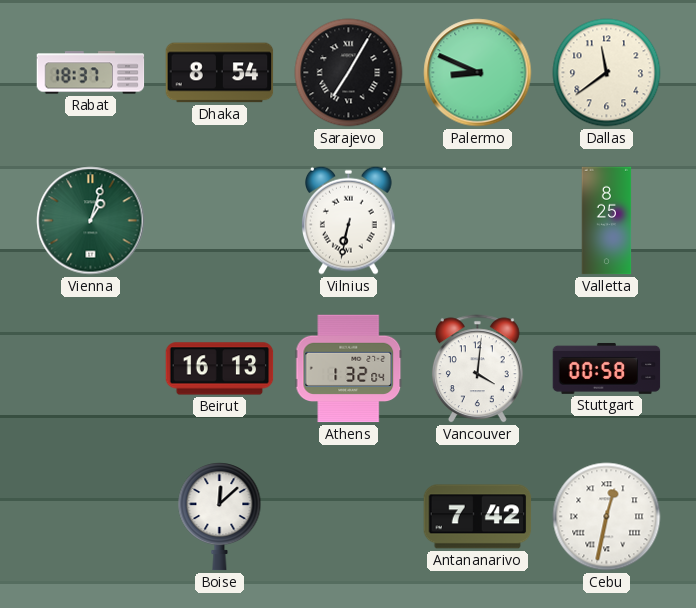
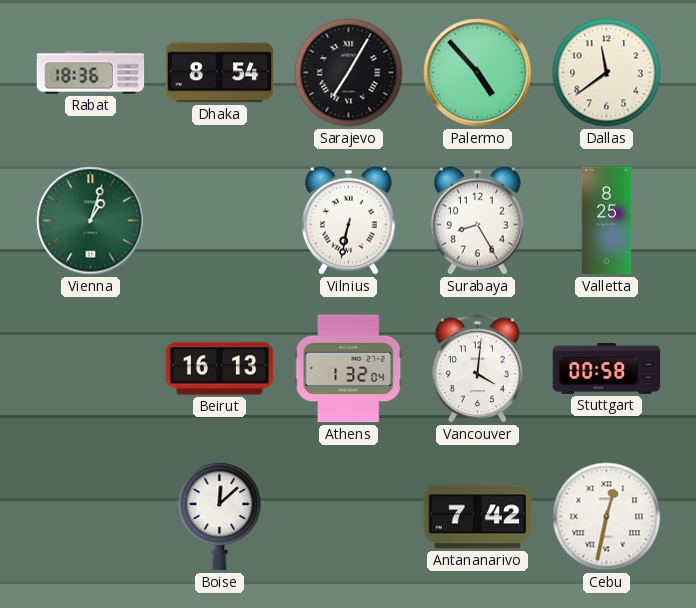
Rabat: 18:37 -> 18:36
Palermo: 8:49 -> 4:53
Surabaya: none -> 8:25
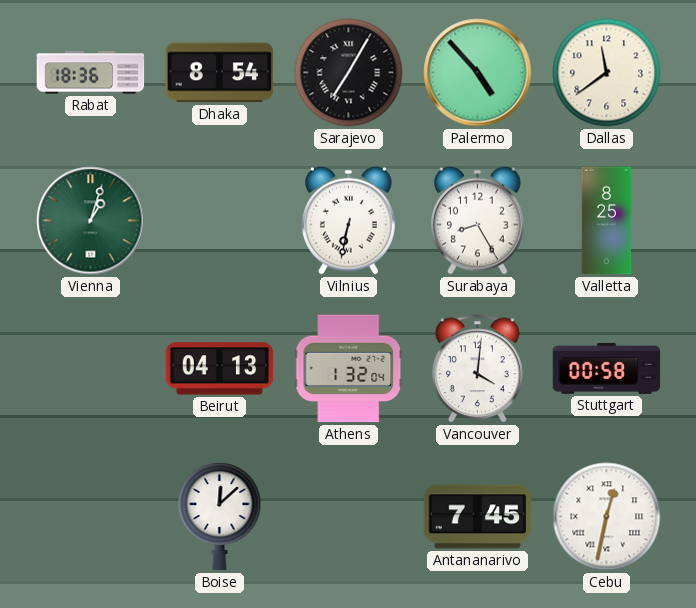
Beirut: 16:13 -> 04:13
Antananarivo: 7:42 -> 7:45
